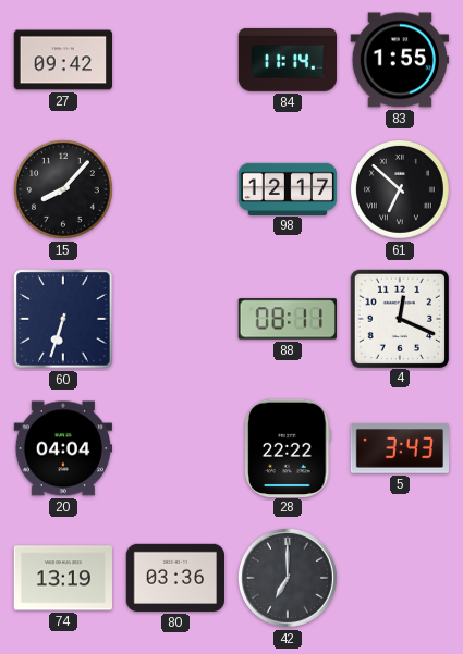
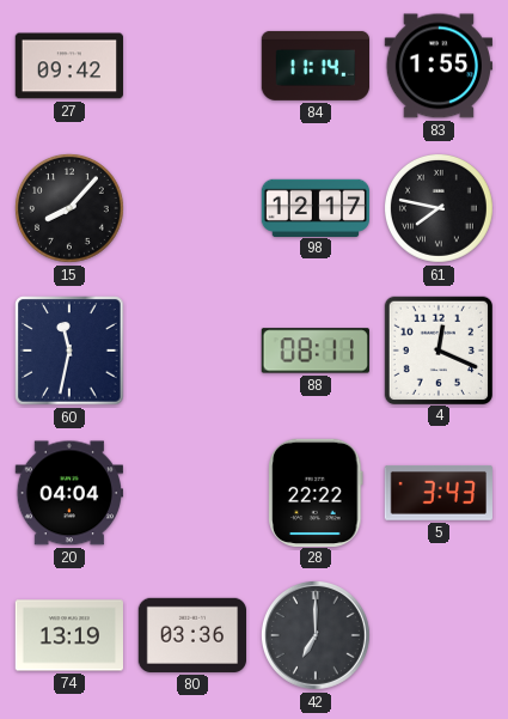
61: 6:52 -> 7:47
60: 6:33 -> 11:32
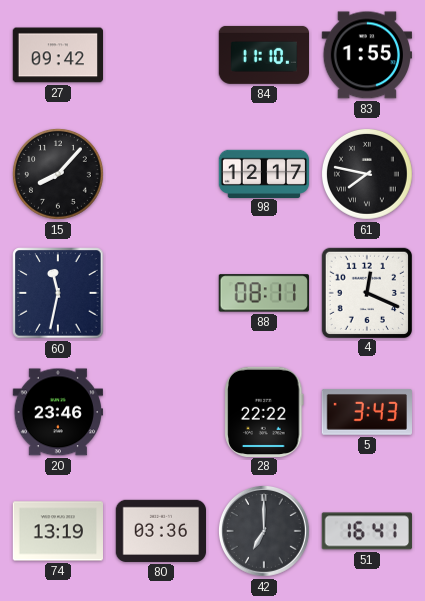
84: 11:14 -> 11:10
20: 04:04 -> 23:46
51: none -> 16:41
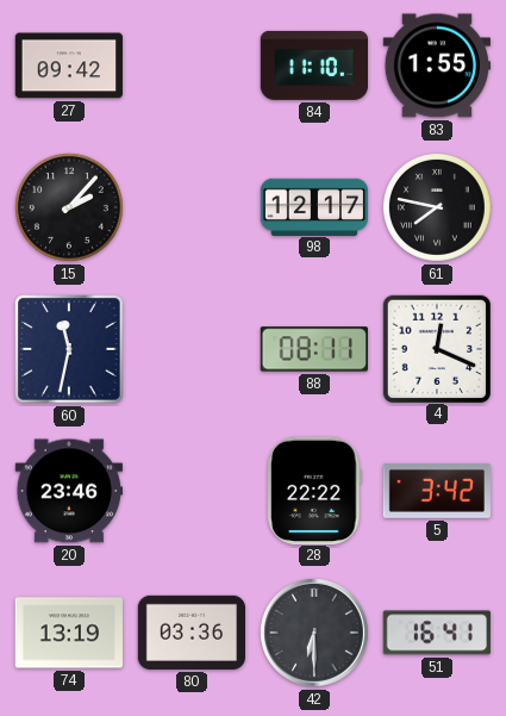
15: 8:07 -> 2:07
5: 3:43 -> 3:42
42: 7:00 -> 6:30
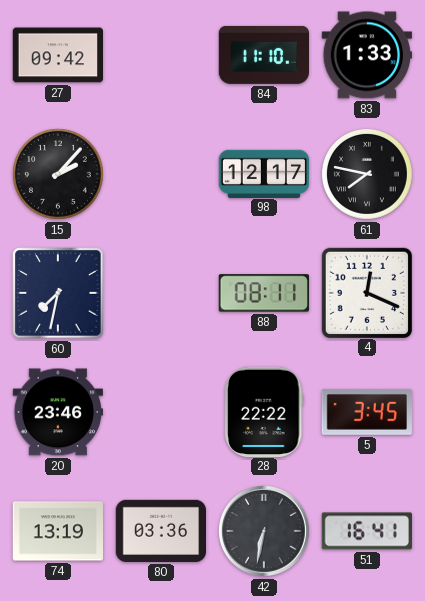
83: 1:55 -> 1:33
60: 11:32 -> 7:32
5: 3:42 -> 3:45
42: 6:30 -> 6:32
